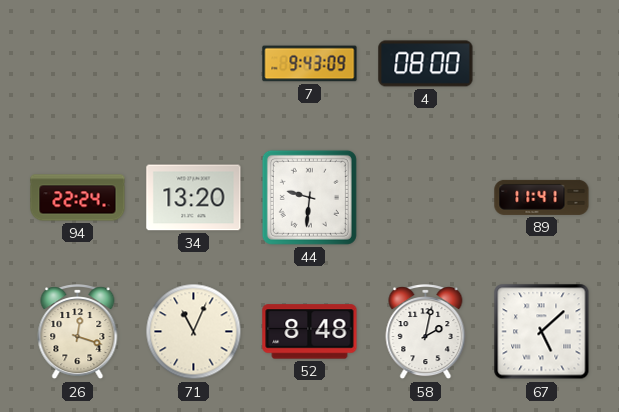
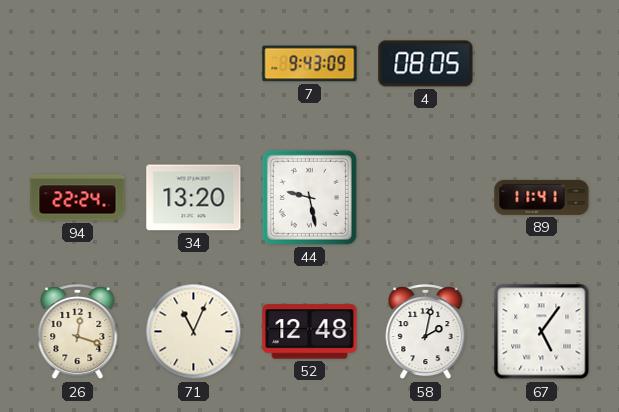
4: 08:00 -> 08:05
44: 9:31 -> 9:28
52: 8:48 -> 12:48
67: 5:08 -> 5:06
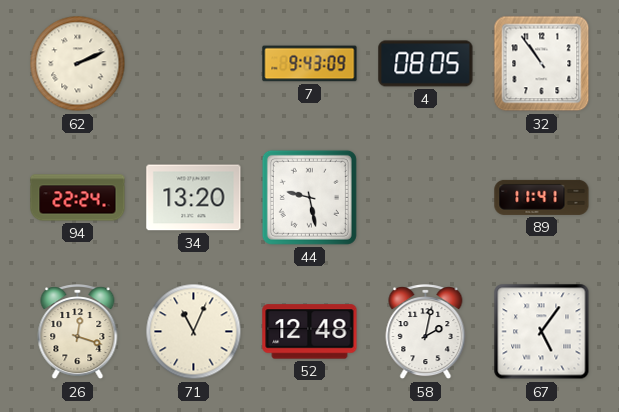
62: none -> 2:11
32: none -> 10:54
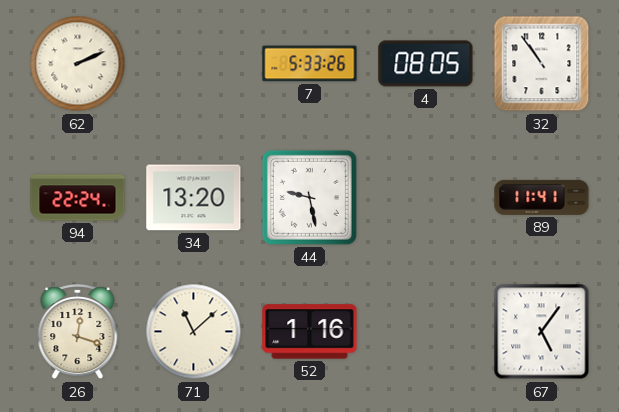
7: 9:43 -> 5:33
71: 11:04 -> 11:08
52: 12:48 -> 1:16
58: 2:02 -> none
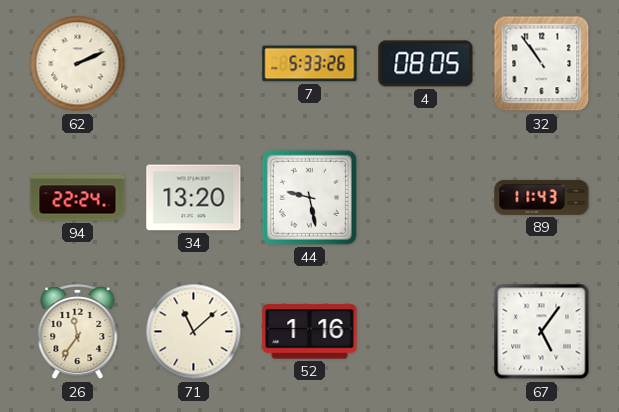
89: 11:41 -> 11:43
26: 12:18 -> 11:36
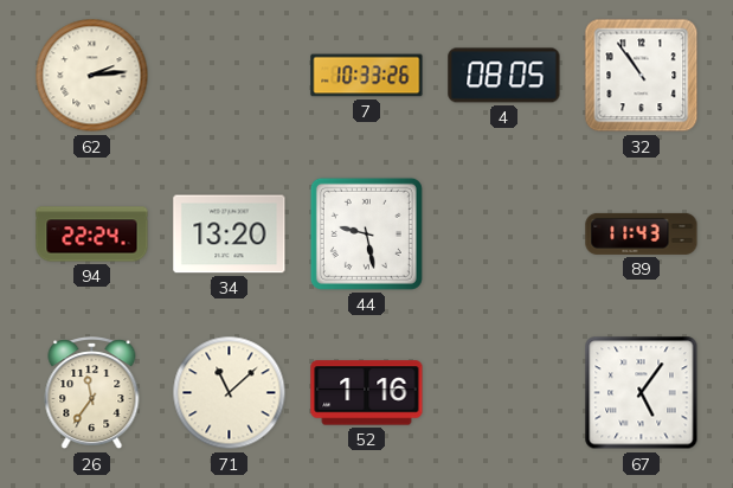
62: 2:11 -> 2:14
7: 5:33 -> 10:33
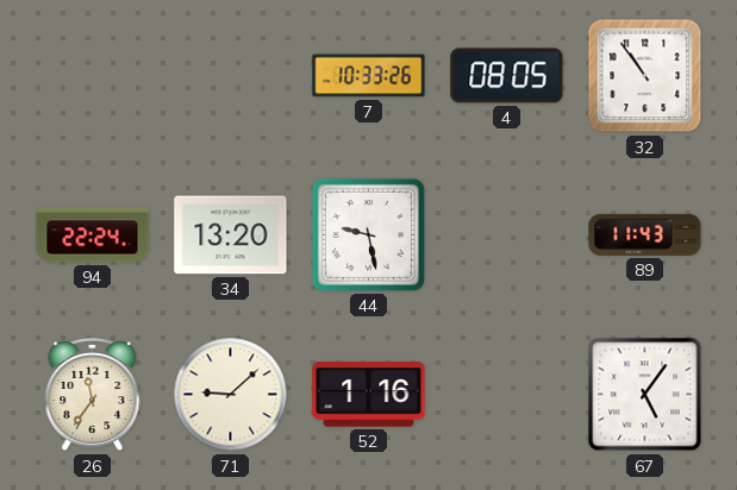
62: 2:14 -> none
71: 11:08 -> 9:08
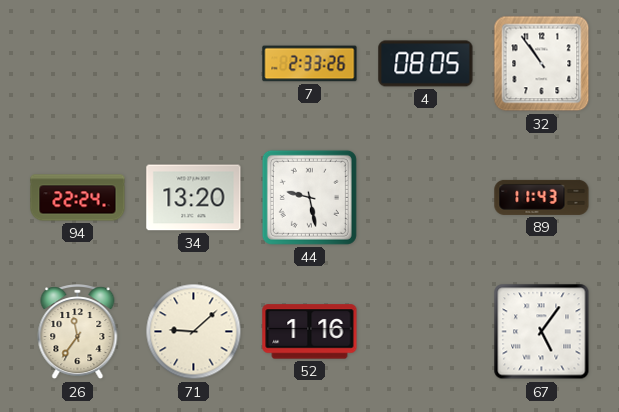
7: 10:33 -> 2:33
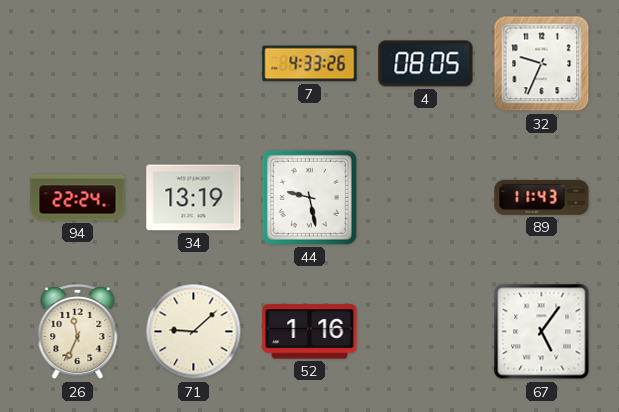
7: 2:33 -> 4:33
32: 10:54 -> 9:34
34: 13:20 -> 13:19
26: 11:36 -> 11:34
